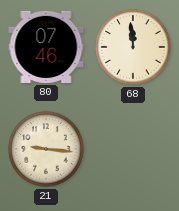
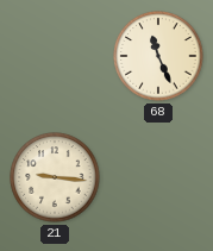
80: 07:46 -> none
68: 11:59 -> 11:26
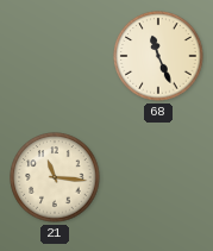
21: 9:16 -> 11:16
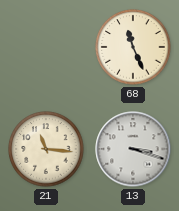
13: none -> 3:18
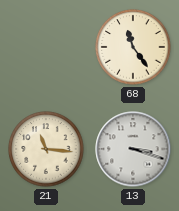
68: 11:26 -> 11:24
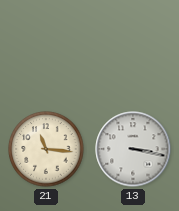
68: 11:24 -> none
13: 3:18 -> 3:17
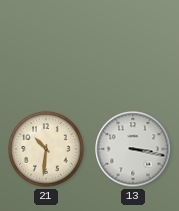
21: 11:16 -> 10:31
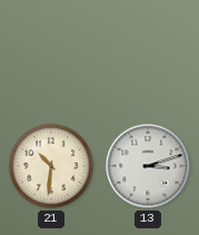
13: 3:17 -> 3:12
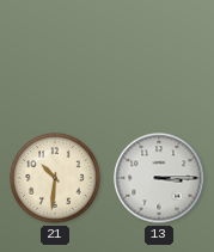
13: 3:12 -> 3:15
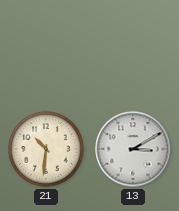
13: 3:15 -> 3:10
